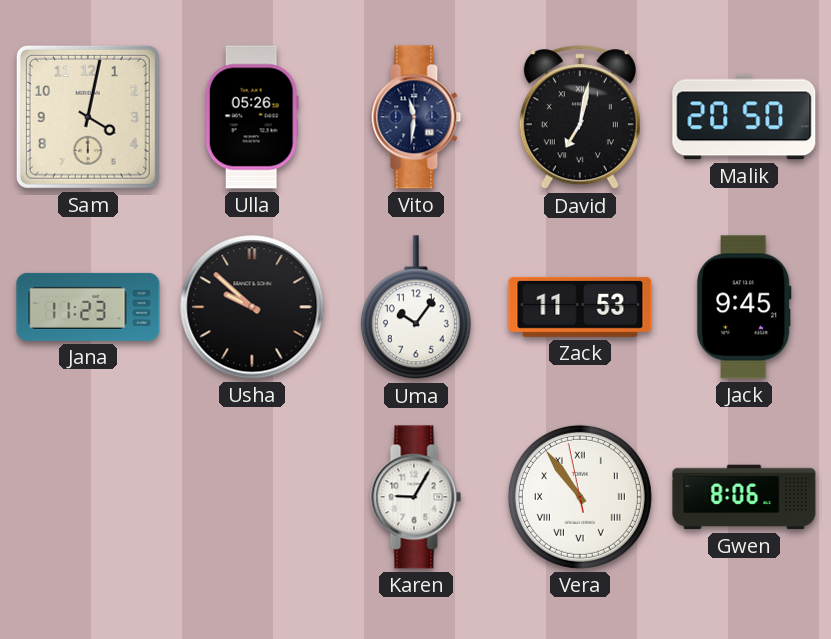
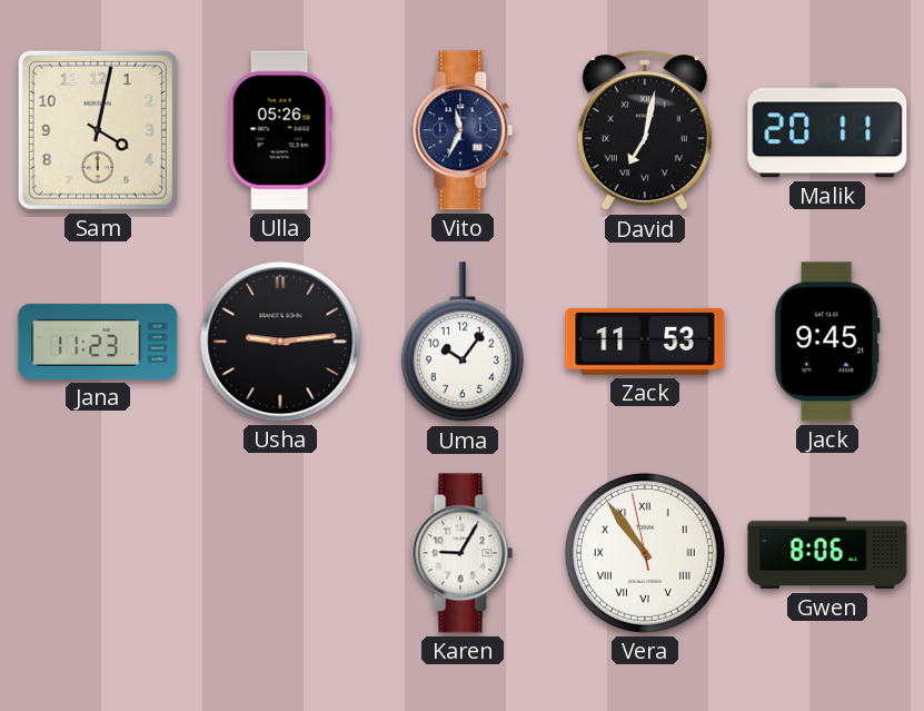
Vito: 11:31 -> 11:34
Malik: 20:50 -> 20:11
Usha: 9:52 -> 9:14
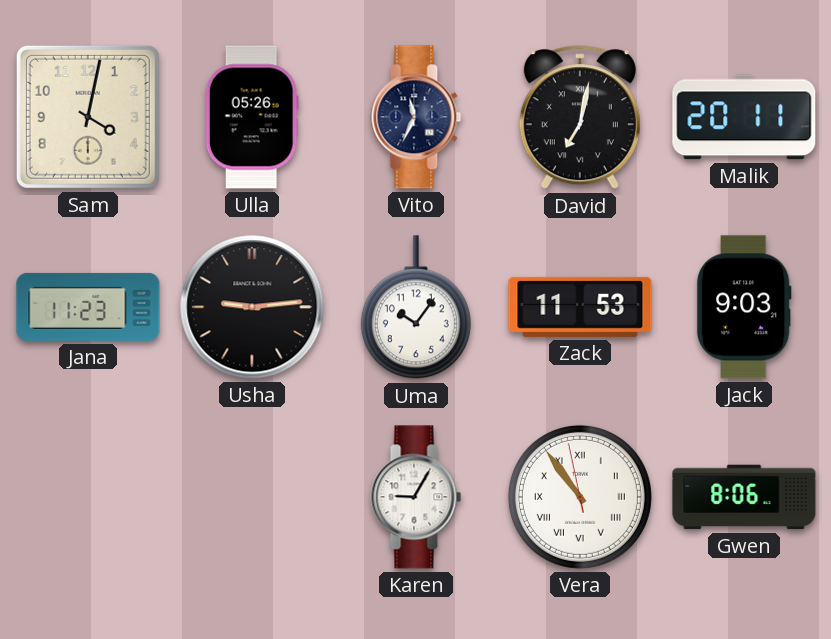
Jack: 9:45 -> 9:03
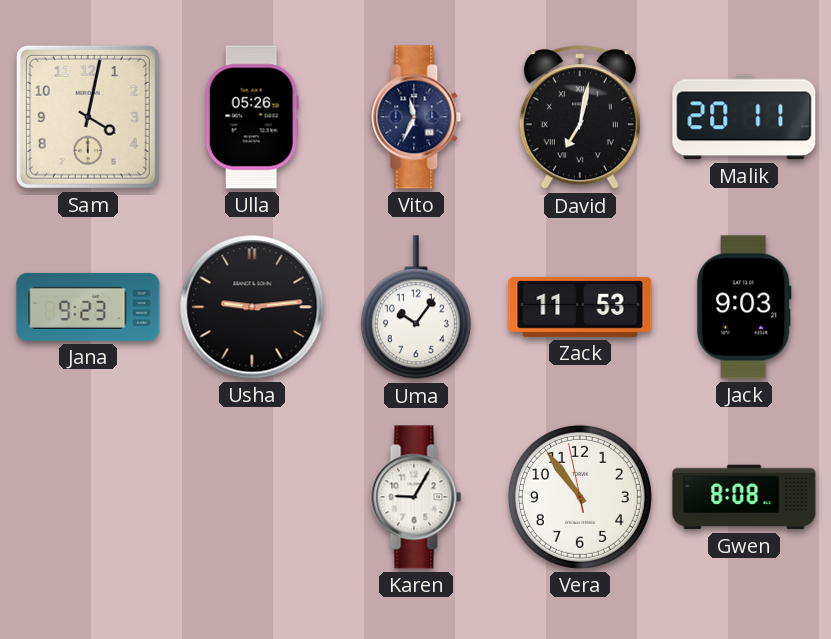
Jana: 11:23 -> 9:23
Vera numerals: Roman -> Arabic
Gwen: 8:06 -> 8:08
